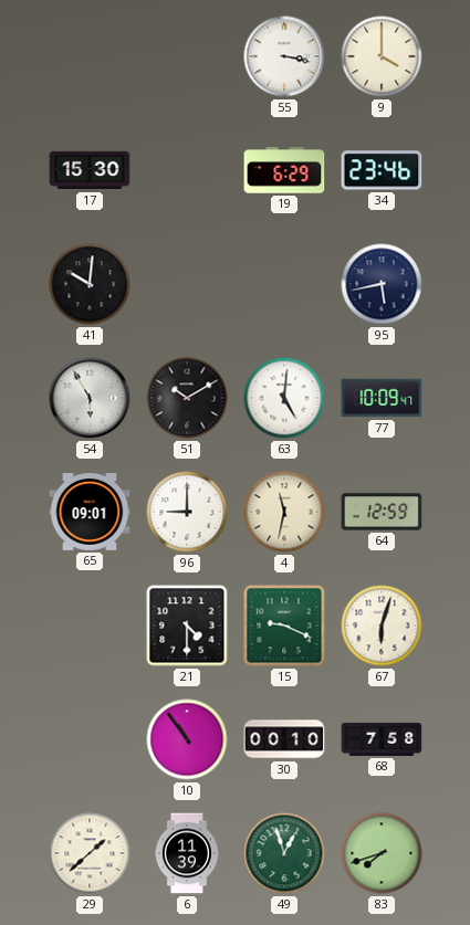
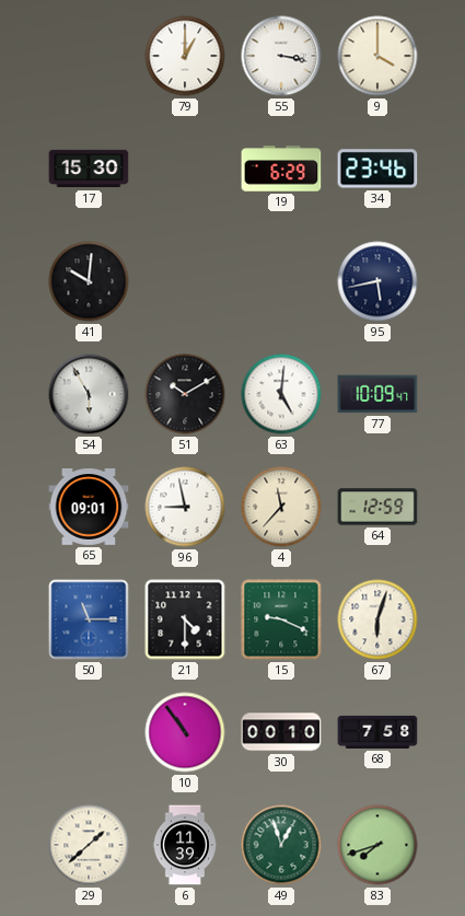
79: none -> 1:00
96: 9:00 -> 8:58
4: 11:32 -> 11:37
50: none -> 11:15
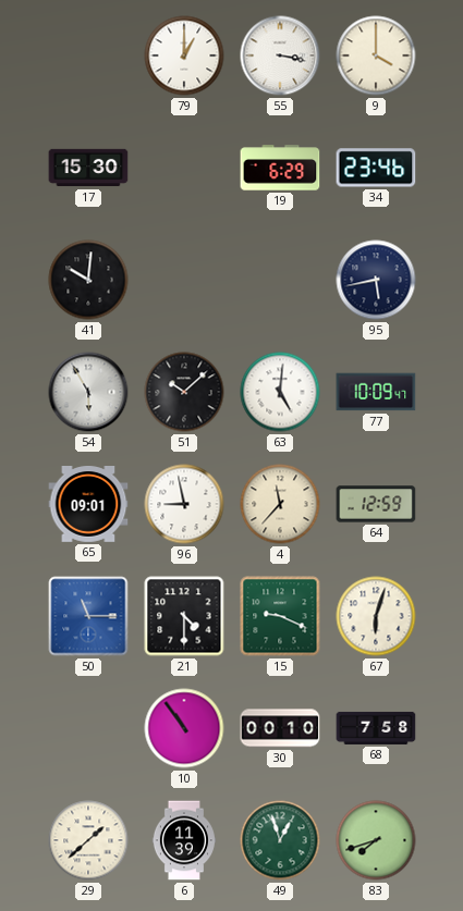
51: 10:10 -> 10:08
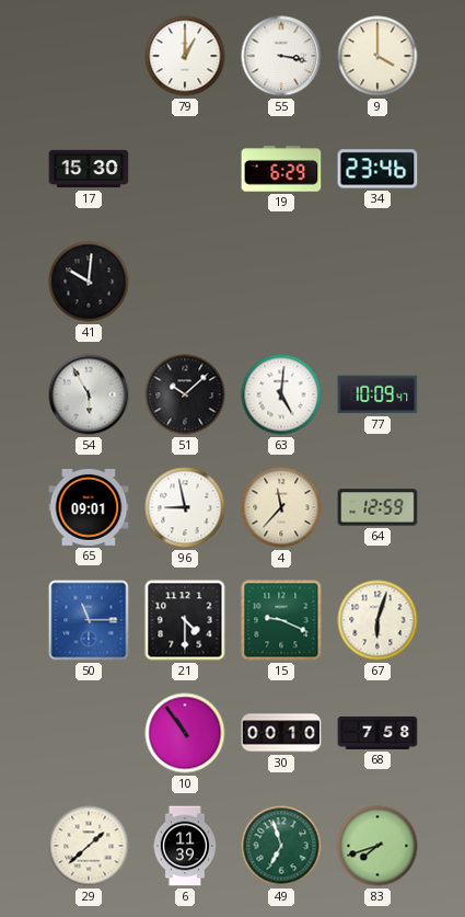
95: 5:43 -> none
49: 12:57 -> 6:57
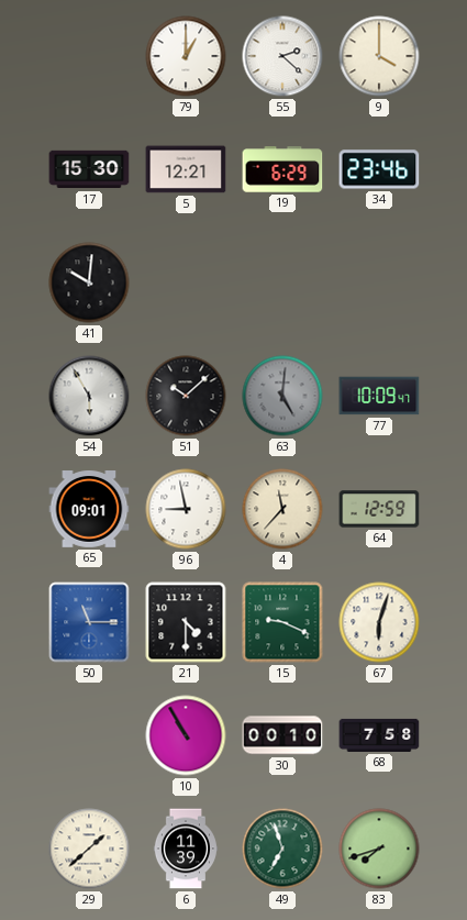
55: 3:17 -> 2:22
5: none -> 12:21
63 dial: white -> grey
10: 10:54 -> 10:55
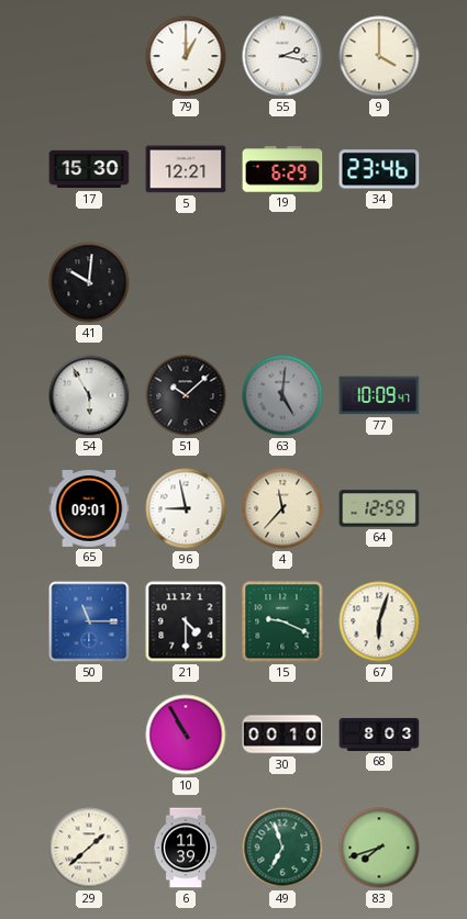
55: 2:22 -> 2:17
68: 7:58 -> 8:03
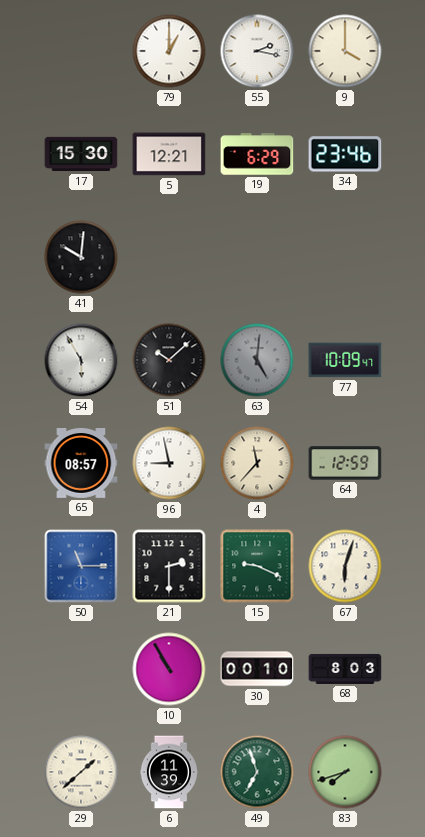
65: 09:01 -> 08:57
21: 4:30 -> 2:30
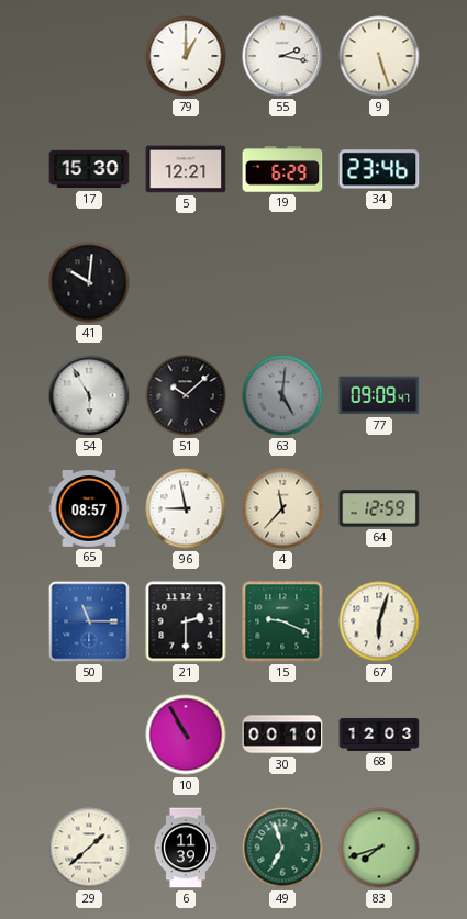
9: 4:00 -> 5:27
77: 10:09 -> 09:09
68: 8:03 -> 12:03
